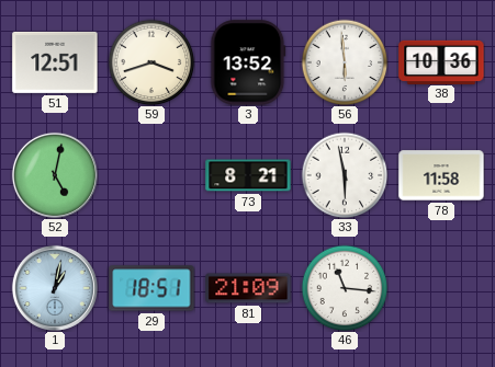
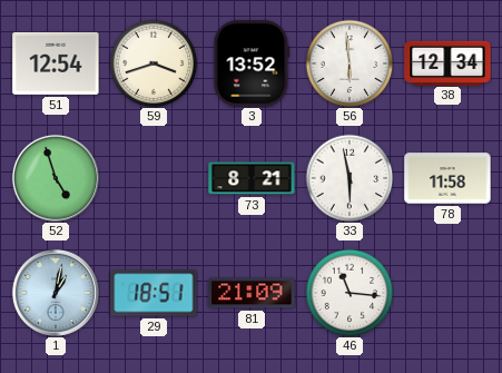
51: 12:51 -> 12:54
38: 10:36 -> 12:34
52: 5:02 -> 4:57
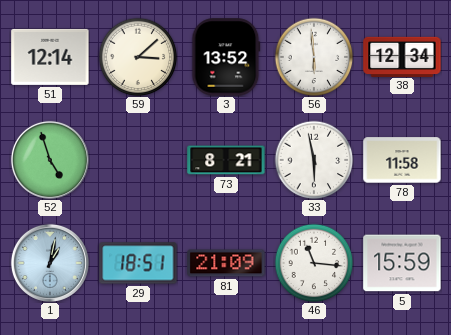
51: 12:54 -> 12:14
59: 3:42 -> 3:08
5: none -> 15:59
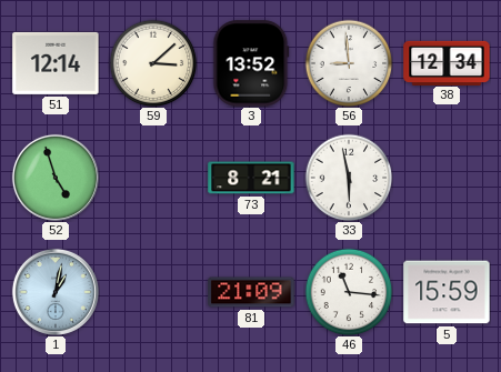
56: 5:59 -> 8:59
78: 11:58 -> none
29: 18:51 -> none
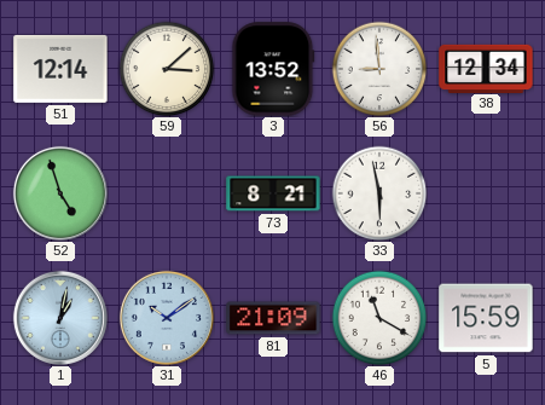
31: none -> 10:09
46: 11:16 -> 11:20
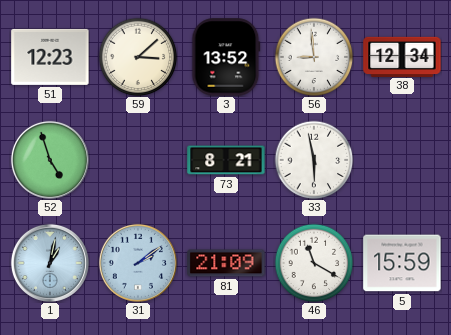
51: 12:14 -> 12:23
31: 10:09 -> 2:09
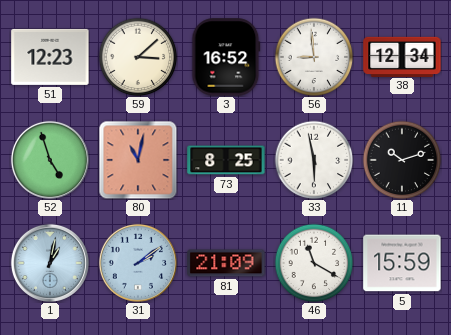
3: 13:52 -> 16:52
80: none -> 11:02
73: 8:21 -> 8:25
11: none -> 10:12
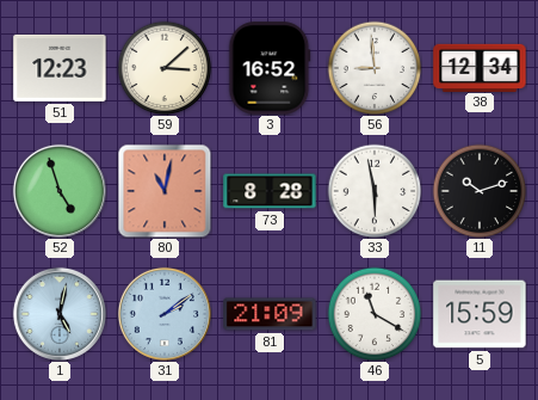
73: 8:25 -> 8:28
1: 1:02 -> 5:02
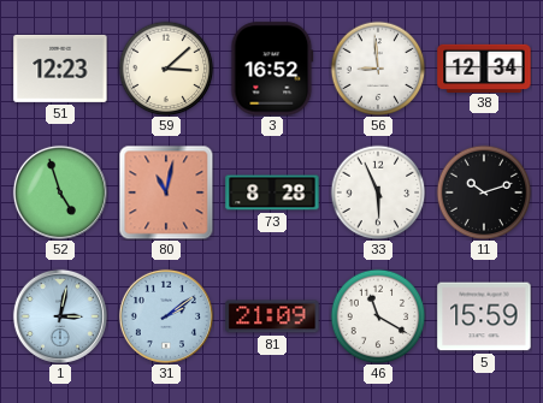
33: 5:58 -> 5:56
1: 5:02 -> 3:02
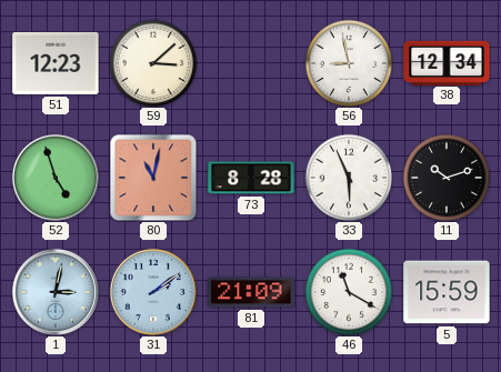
3: 16:52 -> none
56: 8:59 -> 8:58
